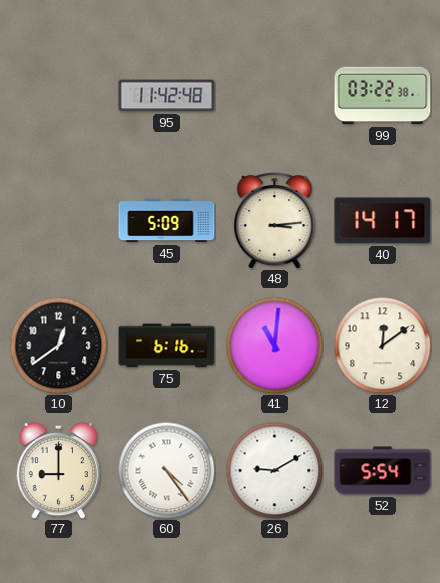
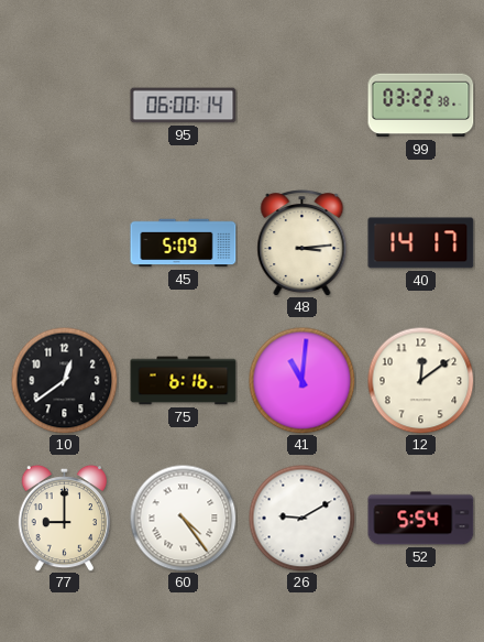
95: 11:42 -> 06:00
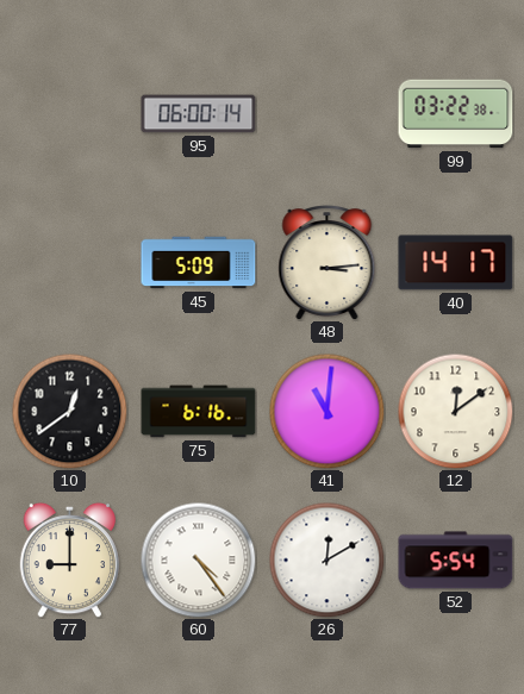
26: 9:10 -> 12:10
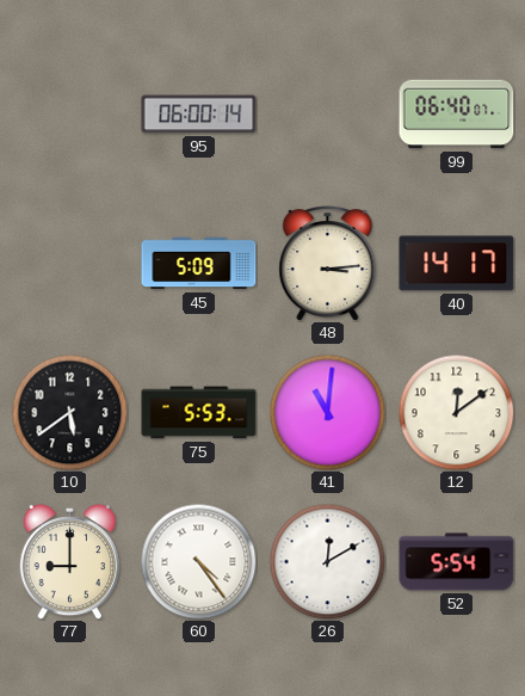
99: 03:22 -> 06:40
10: 12:39 -> 5:39
75: 6:16 -> 5:53
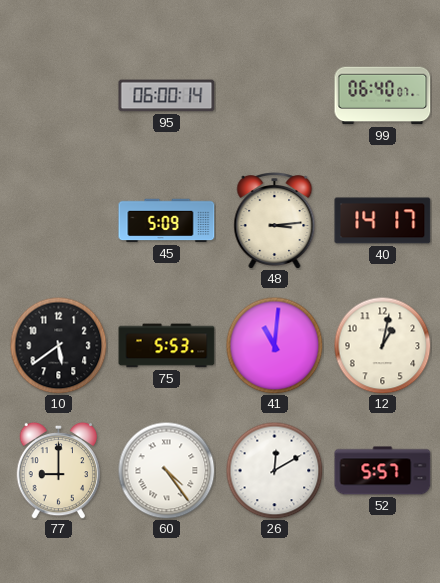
12: 12:09 -> 1:02
52: 5:54 -> 5:57
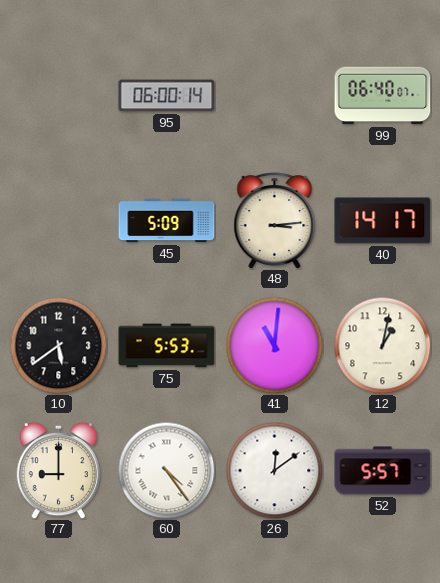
26: 12:10 -> 12:09
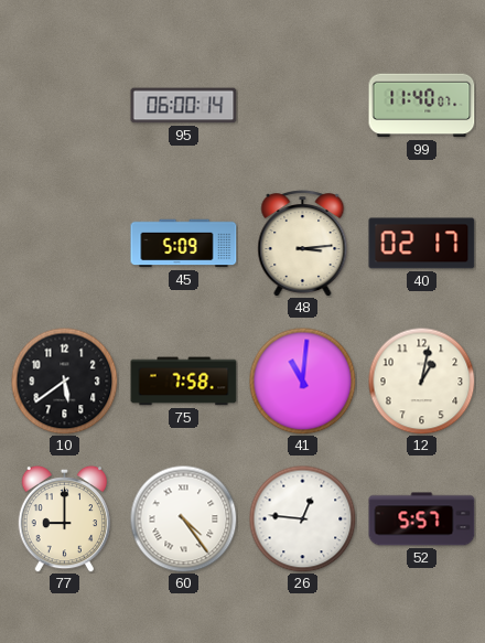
99: 06:40 -> 11:40
40: 14:17 -> 02:17
75: 5:53 -> 7:58
26: 12:09 -> 12:46
